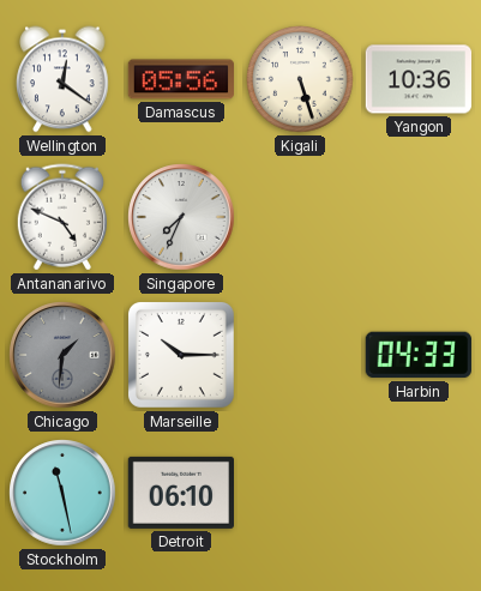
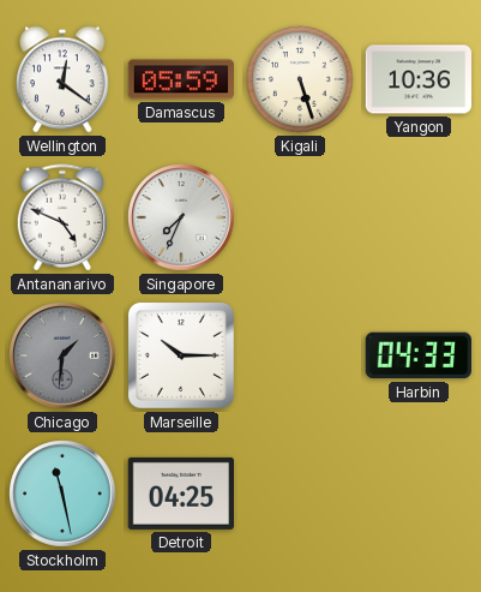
Damascus: 05:56 -> 05:59
Detroit: 06:10 -> 04:25
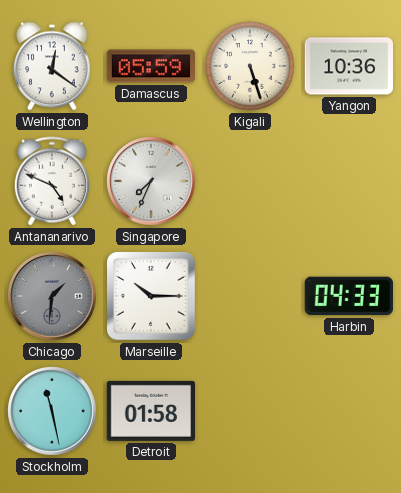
Detroit: 04:25 -> 01:58
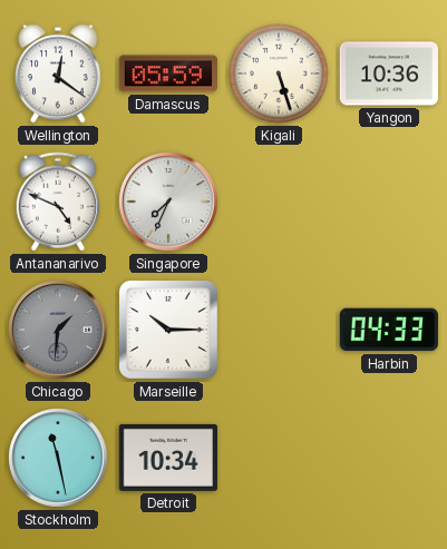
Detroit: 01:58 -> 10:34
